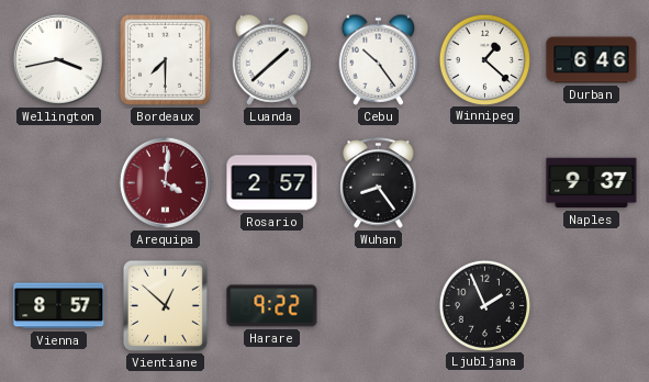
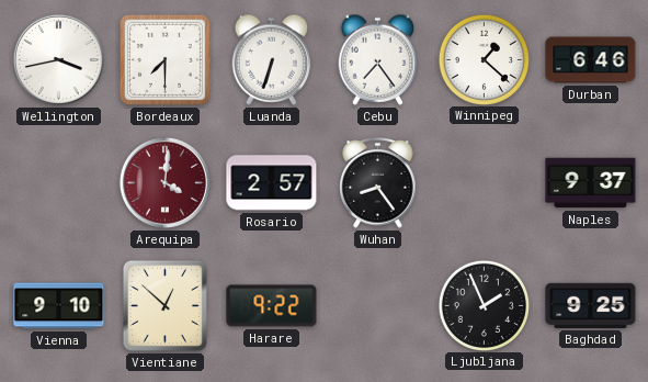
Luanda: 1:38 -> 6:33
Cebu: 10:24 -> 7:24
Vienna: 8:57 -> 9:10
Baghdad: none -> 9:25
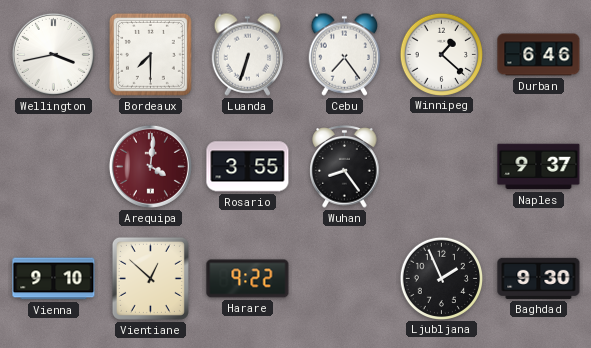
Rosario: 2:57 -> 3:55
Baghdad: 9:25 -> 9:30
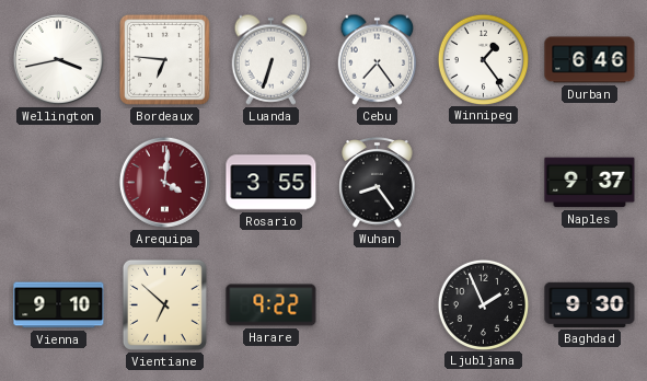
Bordeaux: 7:30 -> 6:46
Winnipeg: 1:22 -> 1:24
Vientiane: 12:52 -> 6:52
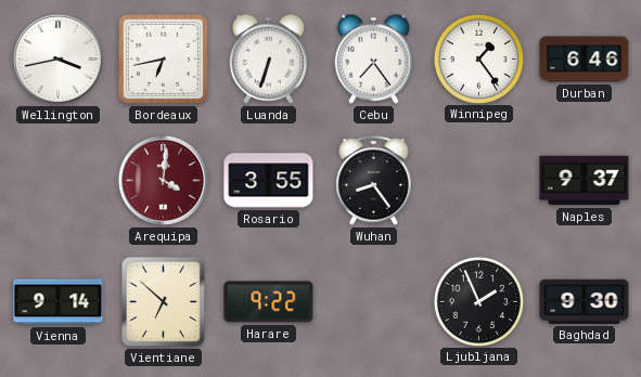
Bordeaux: 6:46 -> 6:43
Vienna: 9:10 -> 9:14
